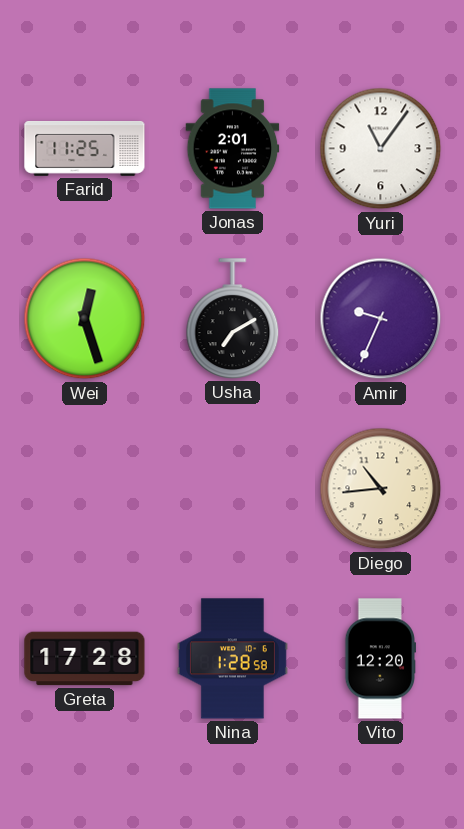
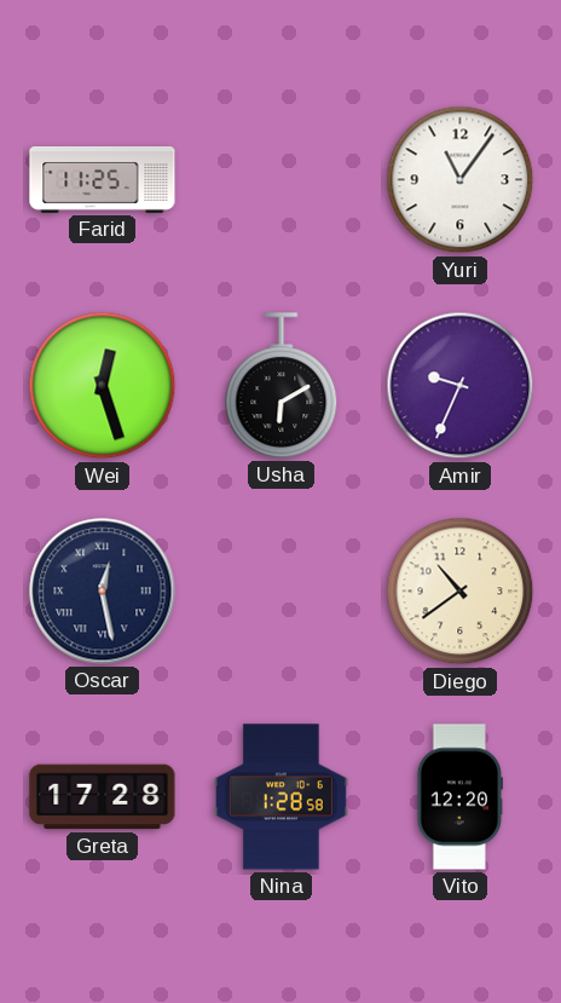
Jonas: 2:01 -> none
Usha: 7:10 -> 6:10
Oscar: none -> 12:28
Diego: 10:44 -> 10:39
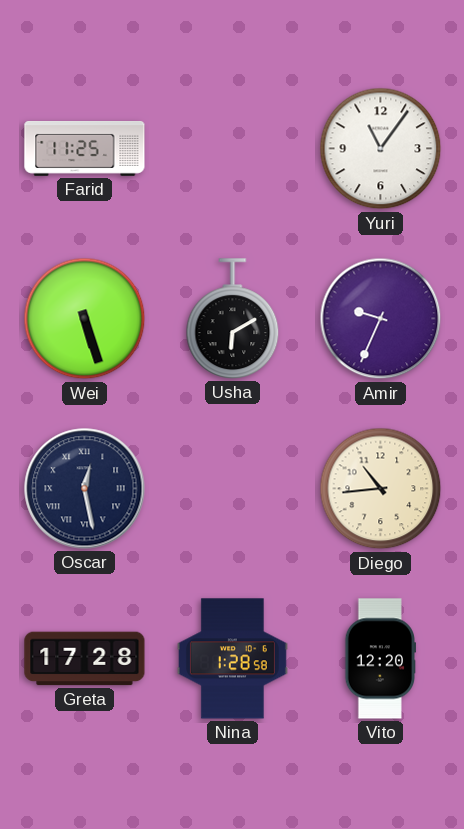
Wei: 12:27 -> 5:27
Diego: 10:39 -> 10:44
